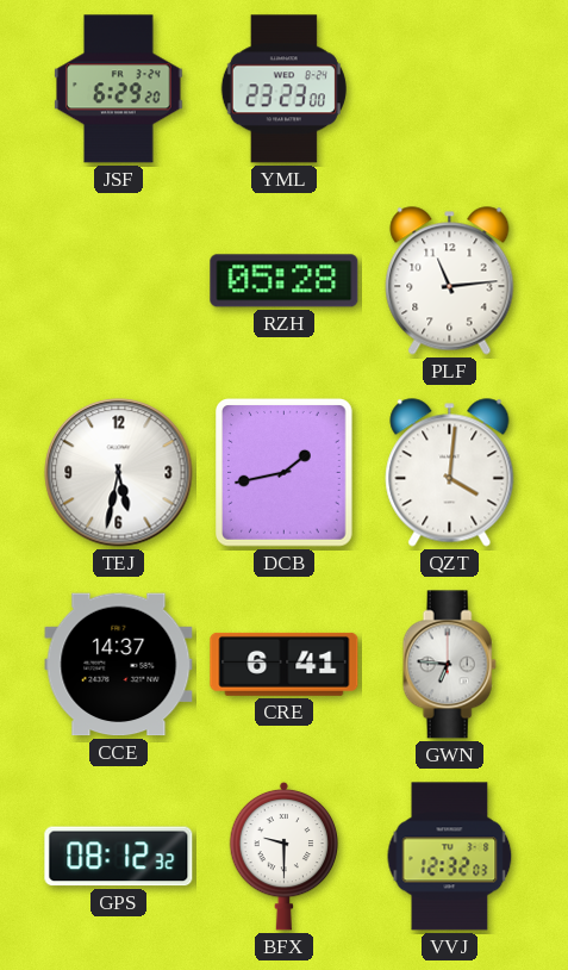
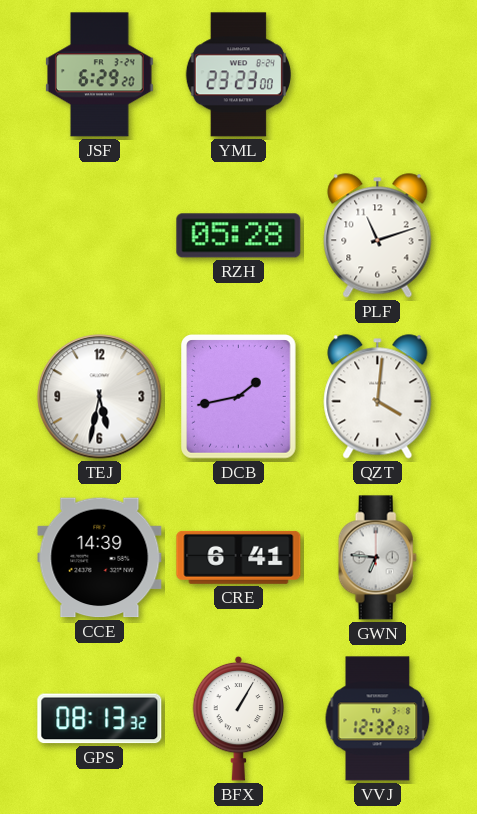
PLF: 11:14 -> 11:12
CCE: 14:37 -> 14:39
GPS: 08:12 -> 08:13
BFX: 9:30 -> 1:05
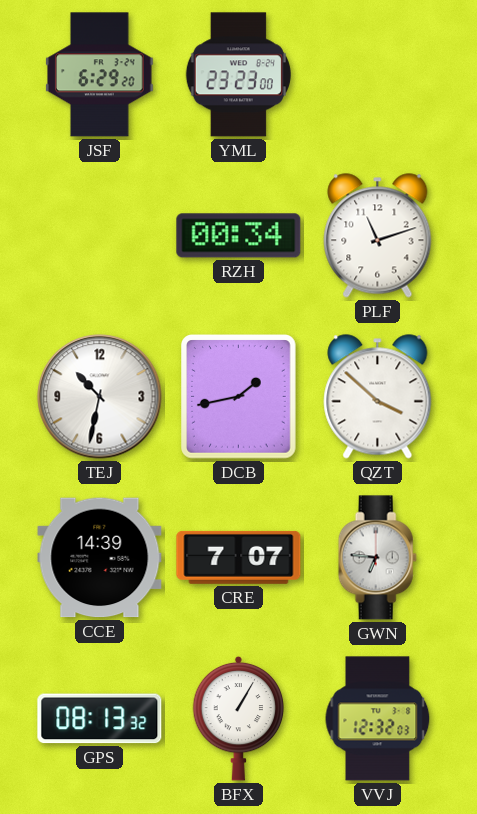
RZH: 05:28 -> 00:34
TEJ: 5:32 -> 10:32
QZT: 4:01 -> 3:52
CRE: 6:41 -> 7:07
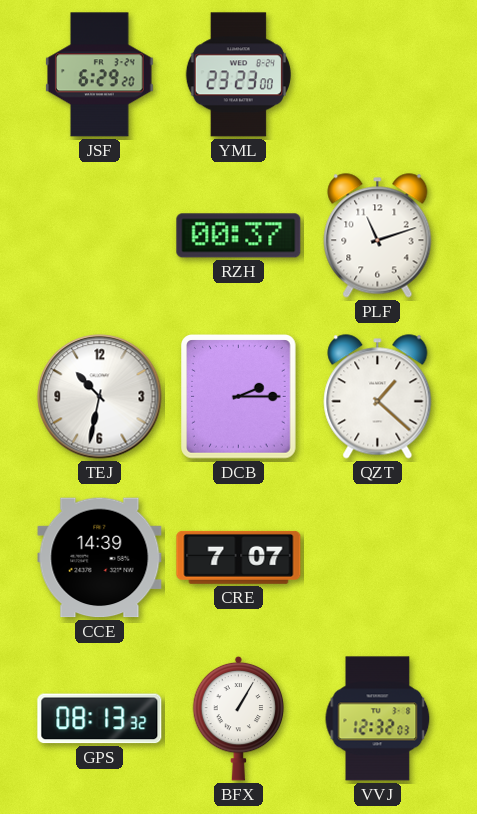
RZH: 00:34 -> 00:37
DCB: 1:43 -> 2:15
QZT: 3:52 -> 1:22
GWN: 6:46 -> none
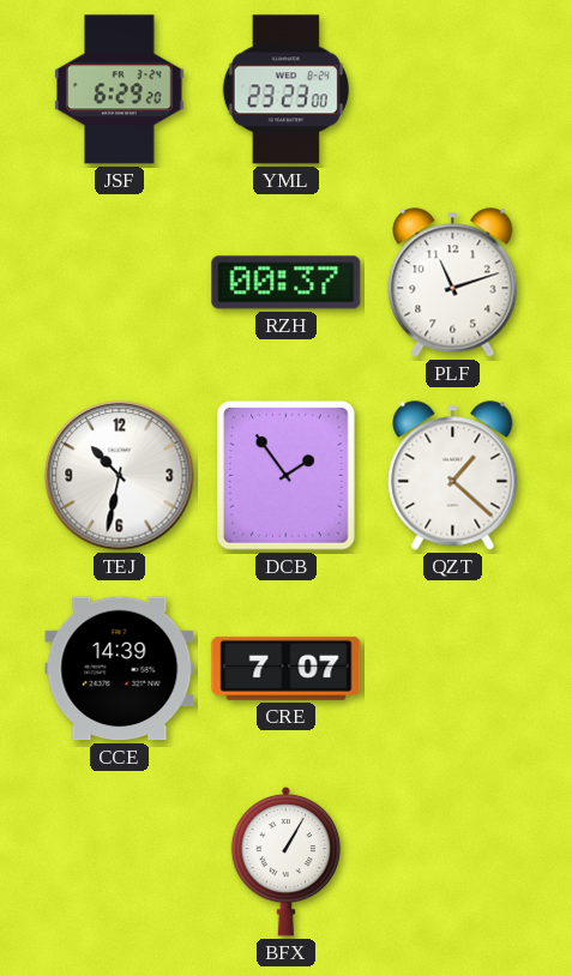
DCB: 2:15 -> 1:54
GPS: 08:13 -> none
VVJ: 12:32 -> none
